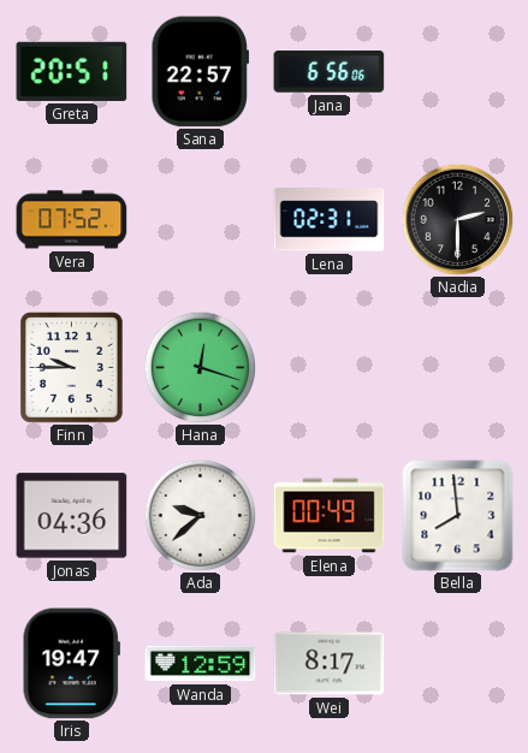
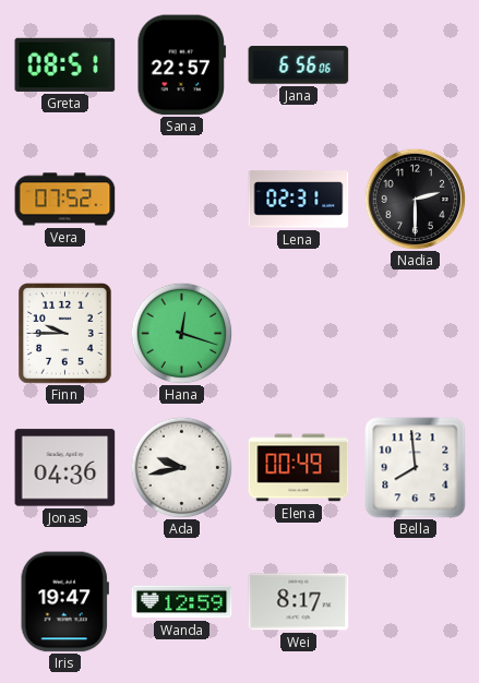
Greta: 20:51 -> 08:51
Ada: 9:38 -> 9:43
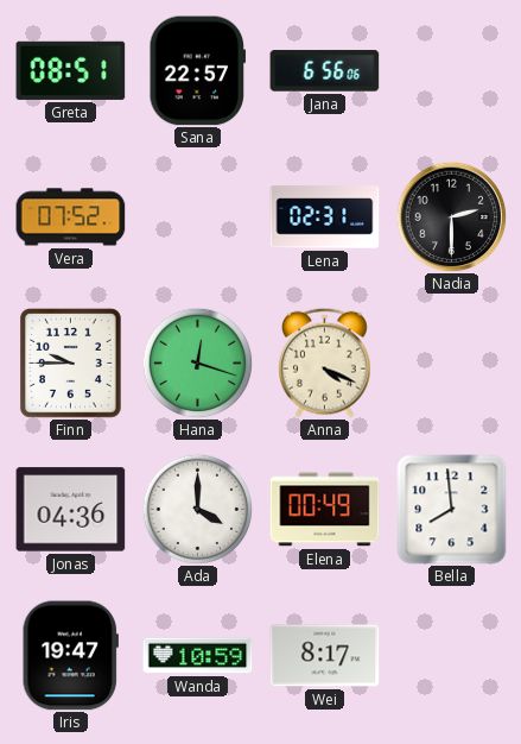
Anna: none -> 4:19
Ada: 9:43 -> 4:00
Wanda: 12:59 -> 10:59
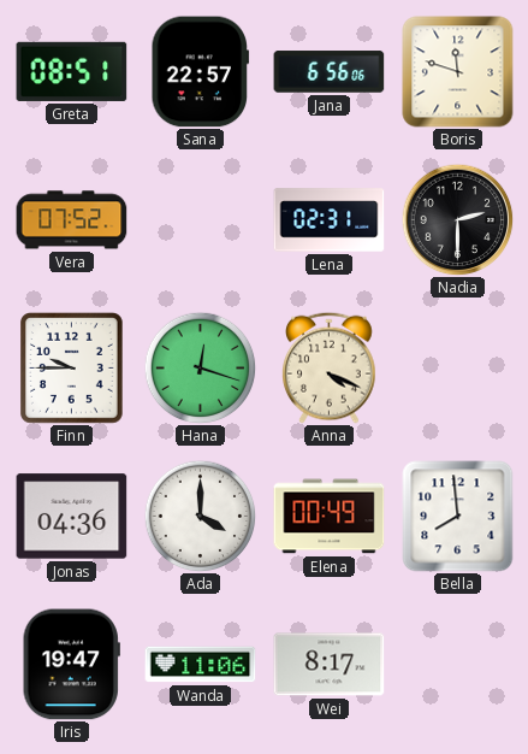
Boris: none -> 11:48
Wanda: 10:59 -> 11:06
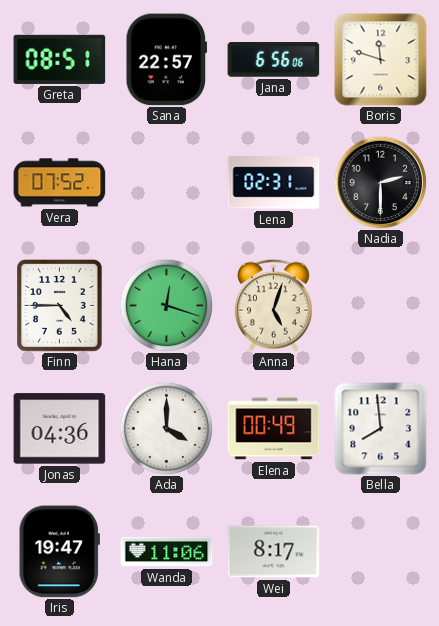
Finn: 9:45 -> 4:45
Anna: 4:19 -> 5:03
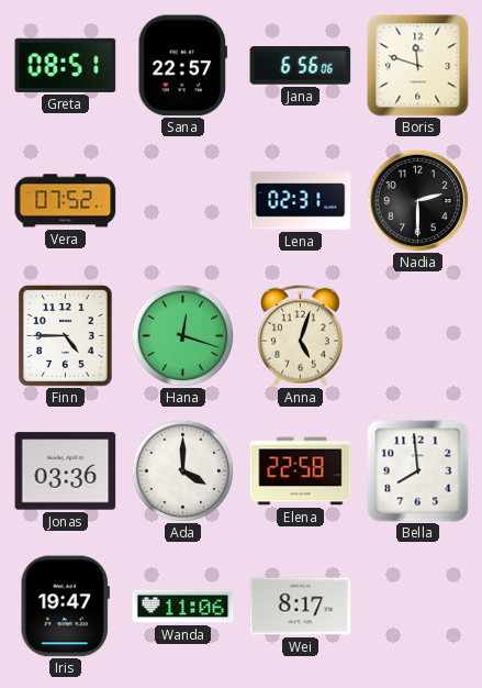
Jonas: 04:36 -> 03:36
Elena: 00:49 -> 22:58
